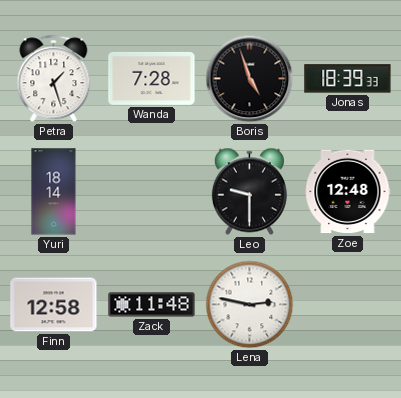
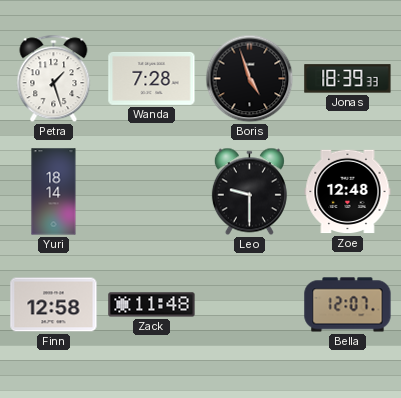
Lena: 2:47 -> none
Bella: none -> 12:07
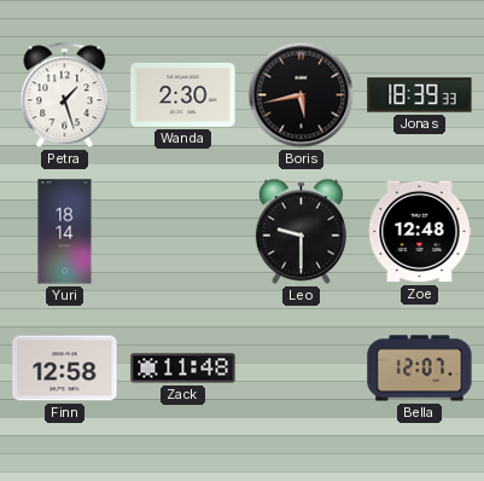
Wanda: 7:28 -> 2:30
Boris: 4:57 -> 5:43
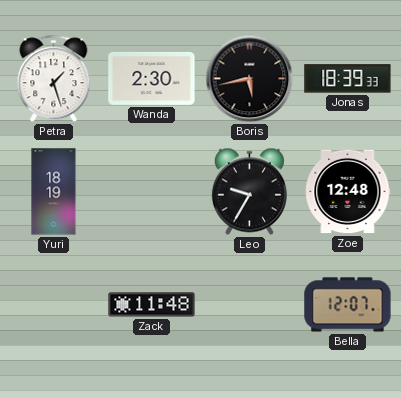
Yuri: 18:14 -> 18:19
Leo: 9:30 -> 9:35
Finn: 12:58 -> none
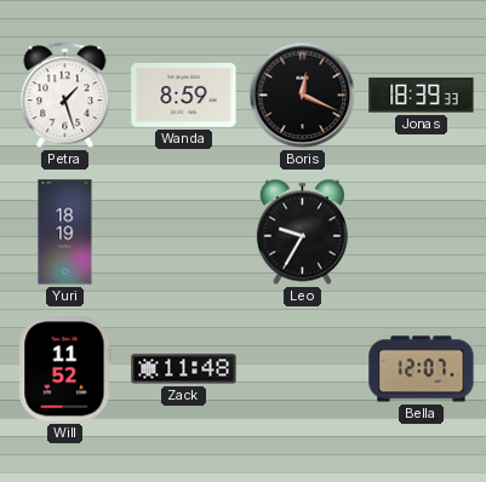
Wanda: 2:30 -> 8:59
Boris: 5:43 -> 12:19
Zoe: 12:48 -> none
Will: none -> 11:52
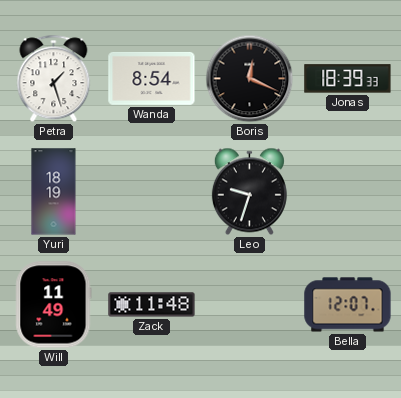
Wanda: 8:59 -> 8:54
Leo: 9:35 -> 9:33
Will: 11:52 -> 11:49
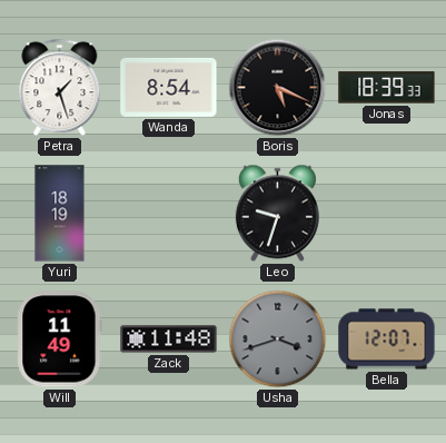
Boris: 12:19 -> 5:19
Usha: none -> 3:42
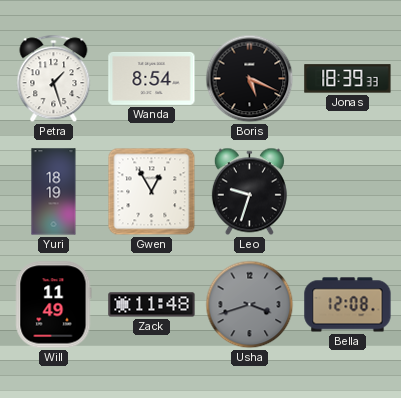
Gwen: none -> 12:55
Bella: 12:07 -> 12:08
